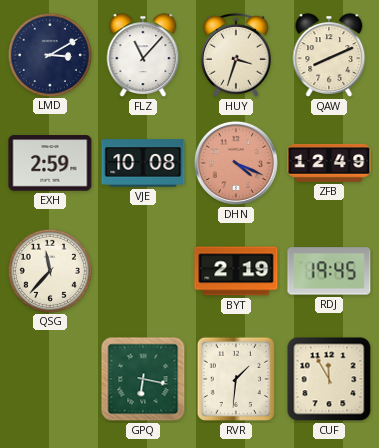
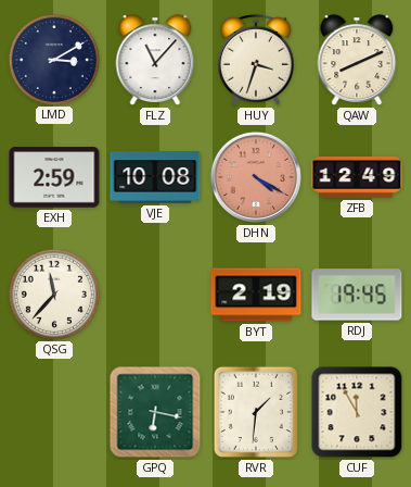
DHN: 4:19 -> 4:20
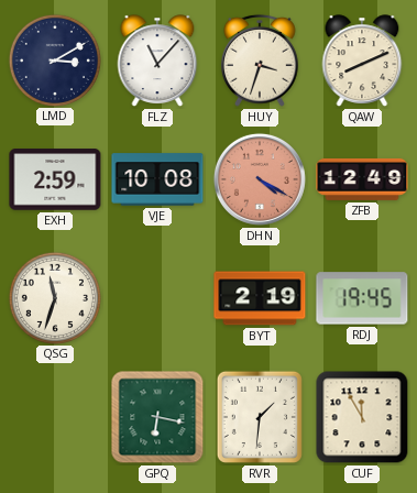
QSG: 11:37 -> 11:33
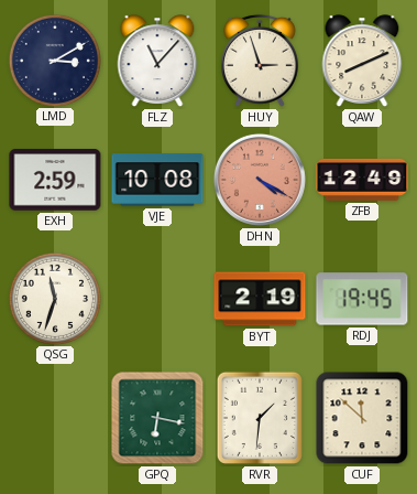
HUY: 3:33 -> 2:57
CUF: 11:55 -> 11:52
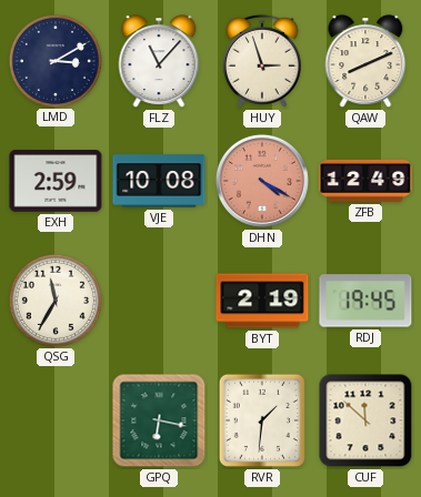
QSG: 11:33 -> 11:35
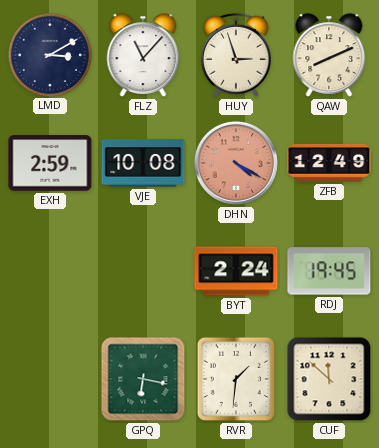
QSG: 11:35 -> none
BYT: 2:19 -> 2:24
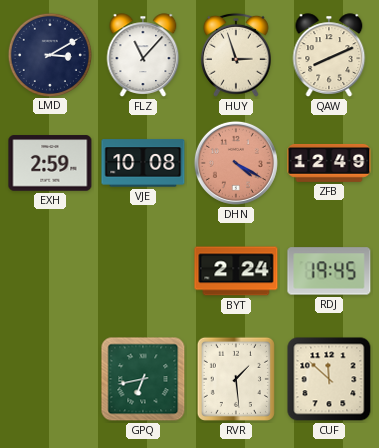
GPQ: 6:17 -> 6:43
RVR: 1:31 -> 1:29
